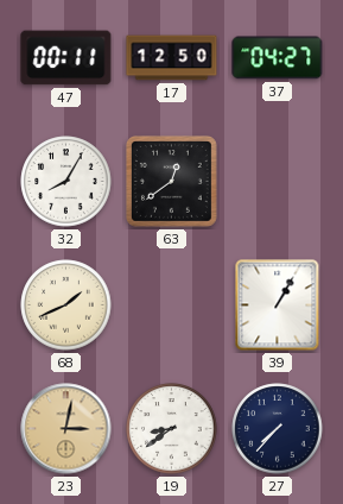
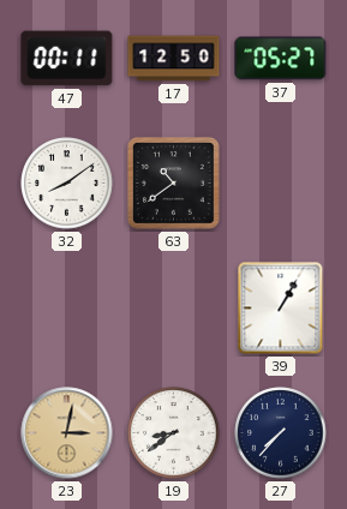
37: 04:27 -> 05:27
32: 8:05 -> 8:09
63: 12:39 -> 10:39
68: 1:41 -> none
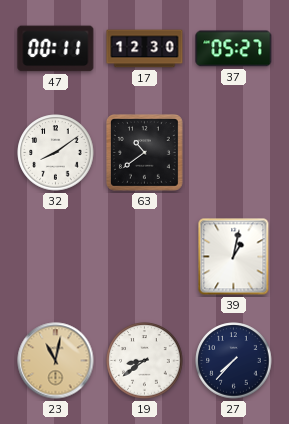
17: 12:50 -> 12:30
39: 1:05 -> 1:02
23: 3:02 -> 11:02
